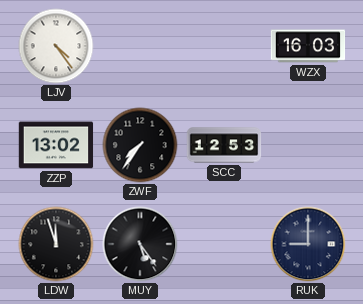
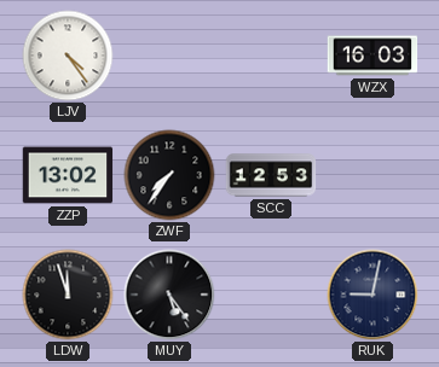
RUK: 9:00 -> 9:02
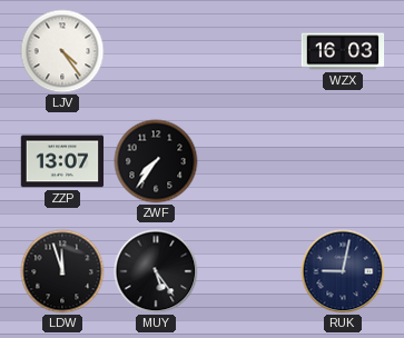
ZZP: 13:02 -> 13:07
SCC: 12:53 -> none
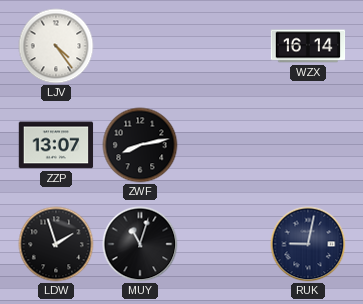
WZX: 16:03 -> 16:14
ZWF: 7:36 -> 8:13
LDW: 11:57 -> 1:57
MUY: 5:24 -> 11:03
